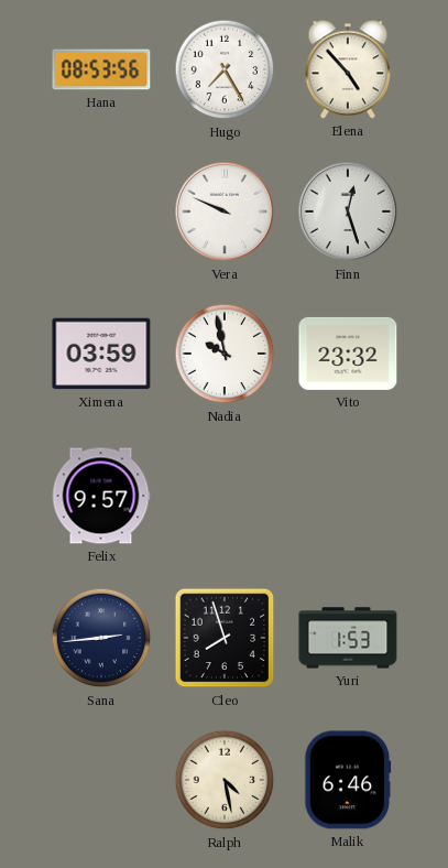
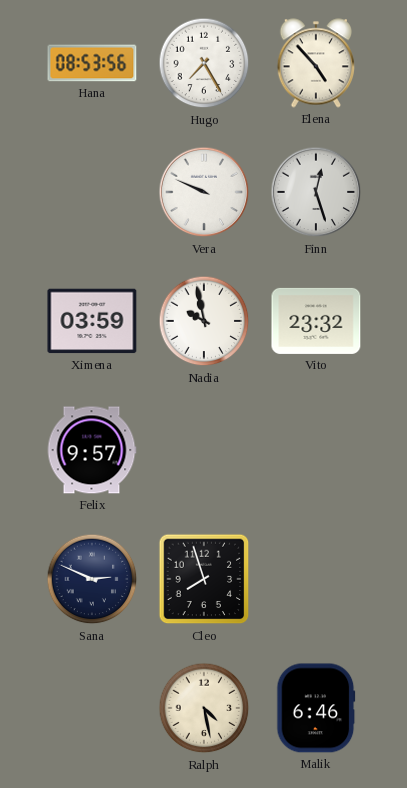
Sana: 2:44 -> 2:49
Yuri: 1:53 -> none
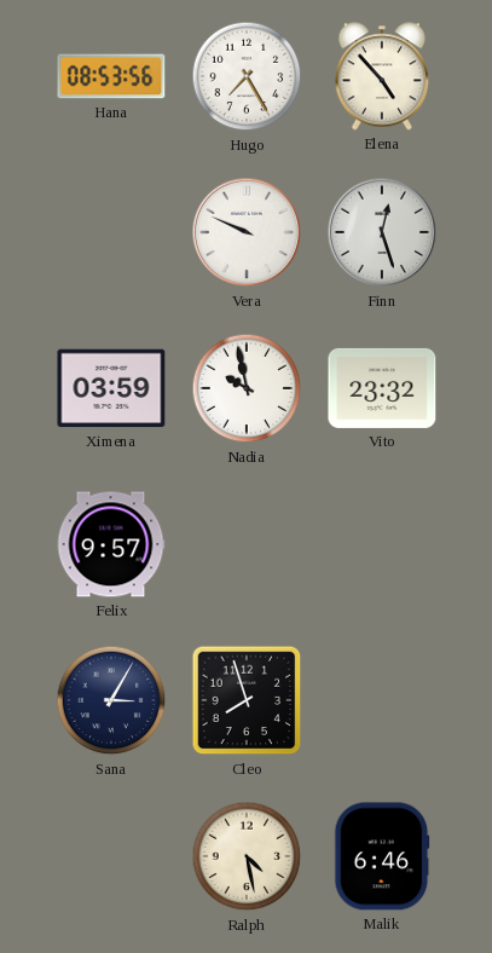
Sana: 2:49 -> 3:05
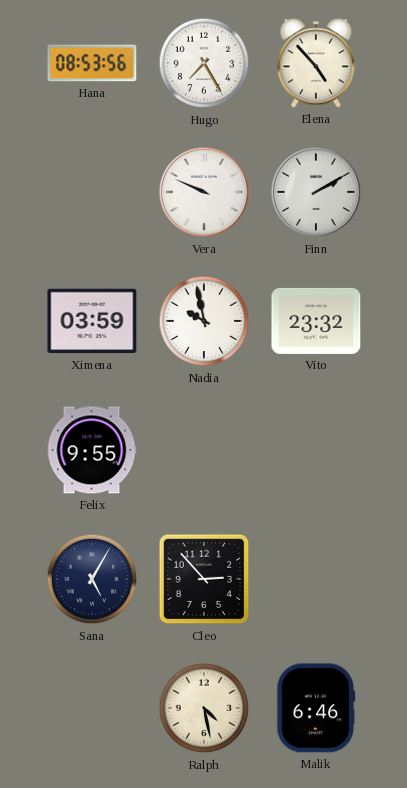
Finn: 12:27 -> 2:10
Felix: 9:57 -> 9:55
Sana: 3:05 -> 5:05
Cleo: 7:57 -> 2:53
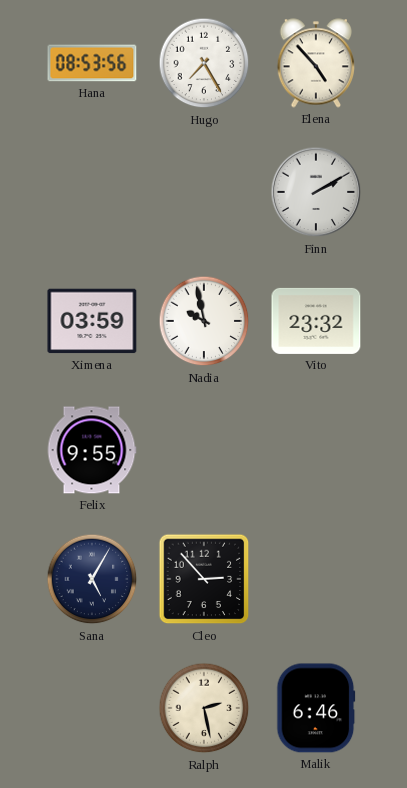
Vera: 9:49 -> none
Ralph: 4:28 -> 2:28
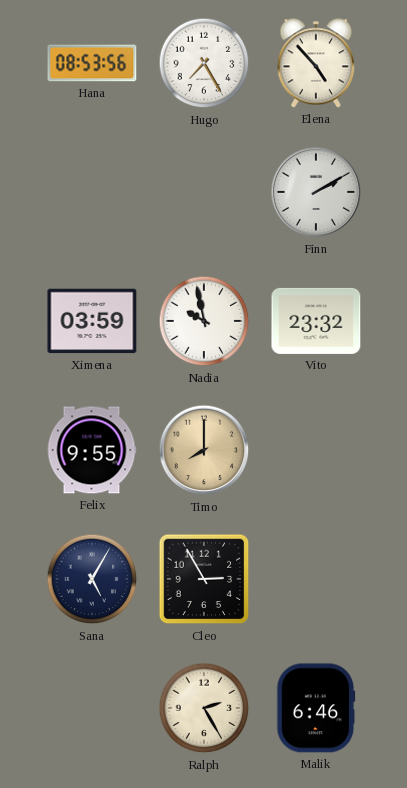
Timo: none -> 8:00
Cleo: 2:53 -> 2:55
Ralph: 2:28 -> 2:25
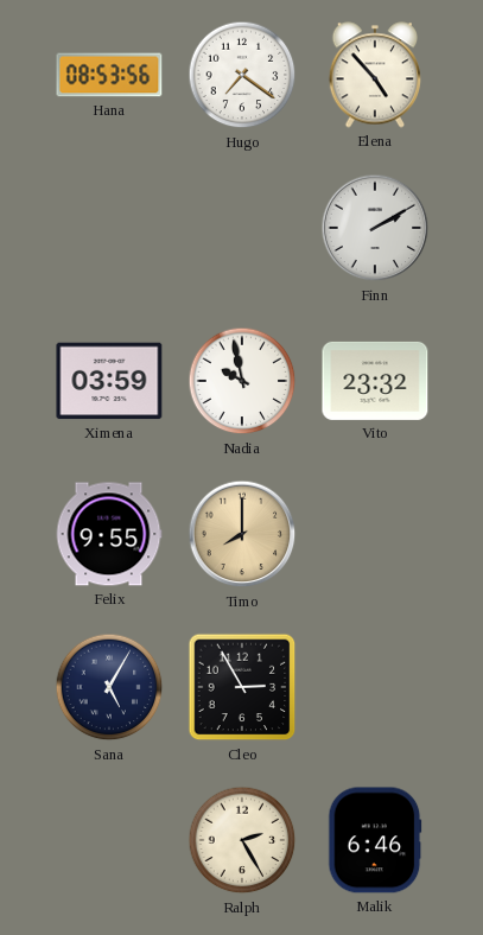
Hugo: 7:25 -> 7:21
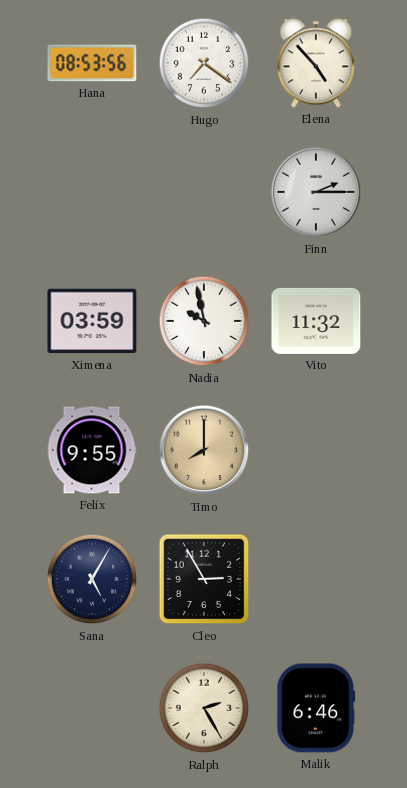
Finn: 2:10 -> 2:15
Vito: 23:32 -> 11:32
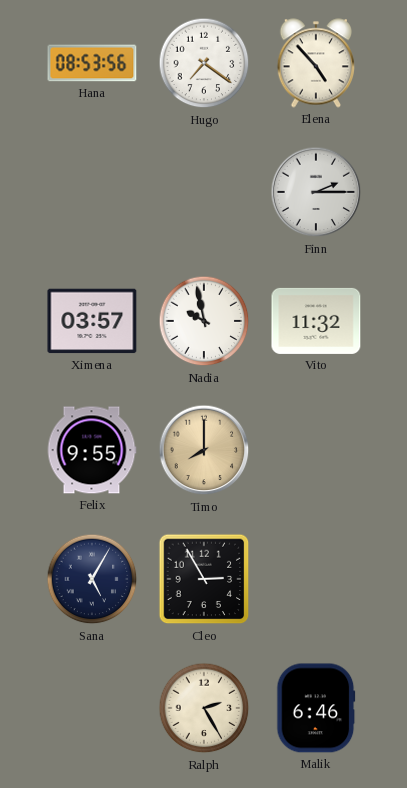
Ximena: 03:59 -> 03:57
